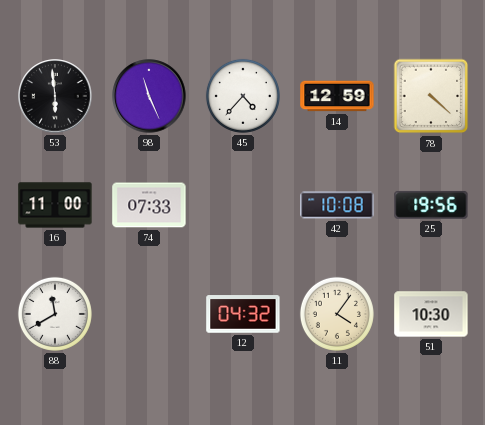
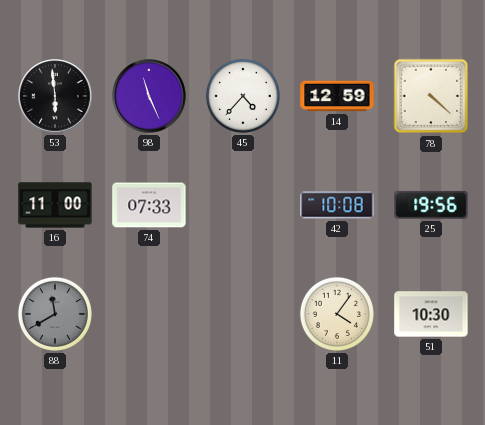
88 dial: white -> grey
12: 04:32 -> none
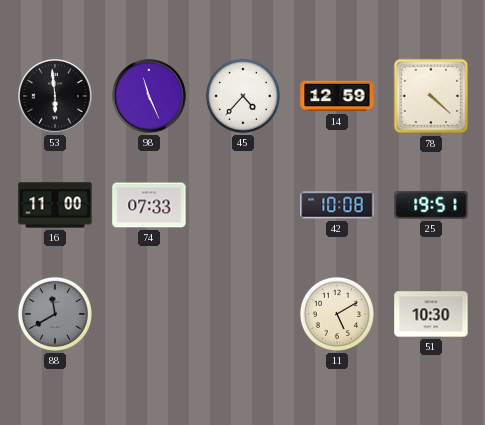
25: 19:56 -> 19:51
11: 4:06 -> 5:10
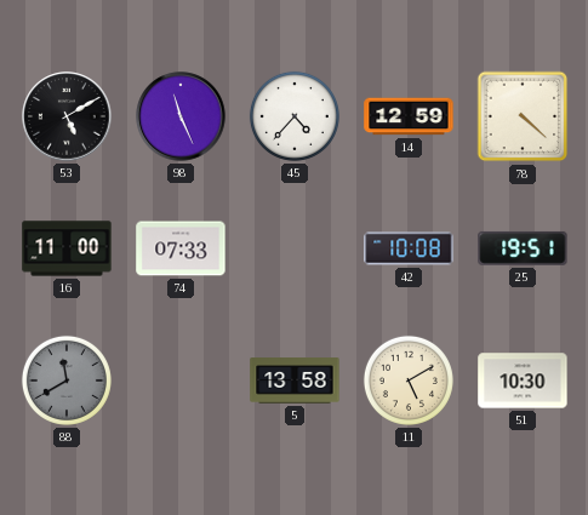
53: 5:59 -> 5:10
5: none -> 13:58
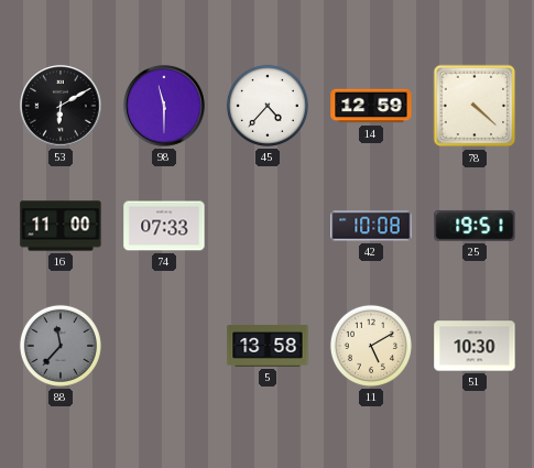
53: 5:10 -> 6:10
98: 11:26 -> 11:30
88: 11:40 -> 11:37
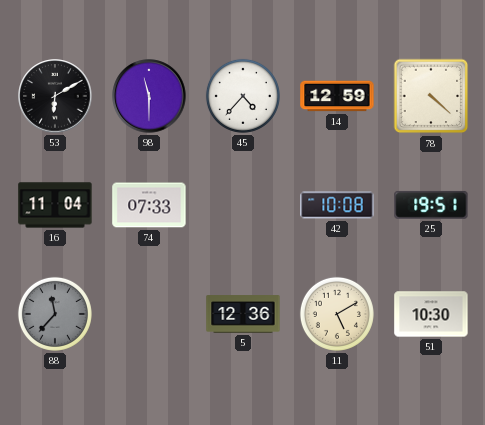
16: 11:00 -> 11:04
5: 13:58 -> 12:36
